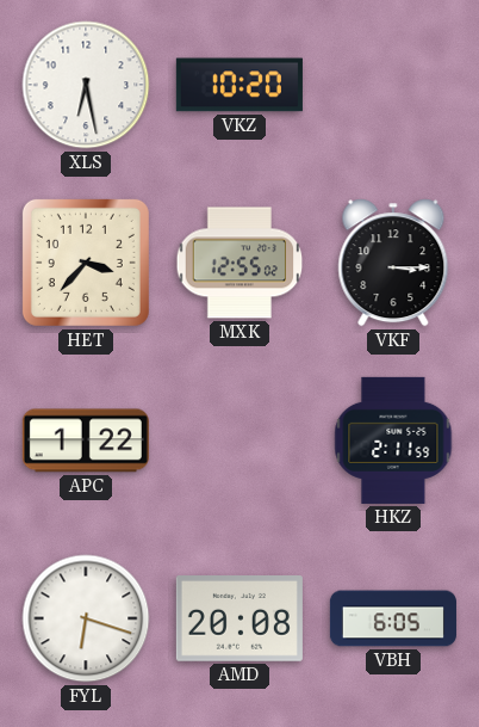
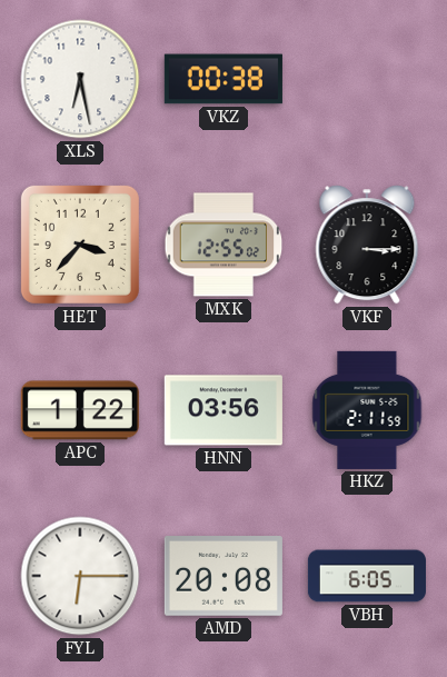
VKZ: 10:20 -> 00:38
HNN: none -> 03:56
FYL: 6:18 -> 6:15
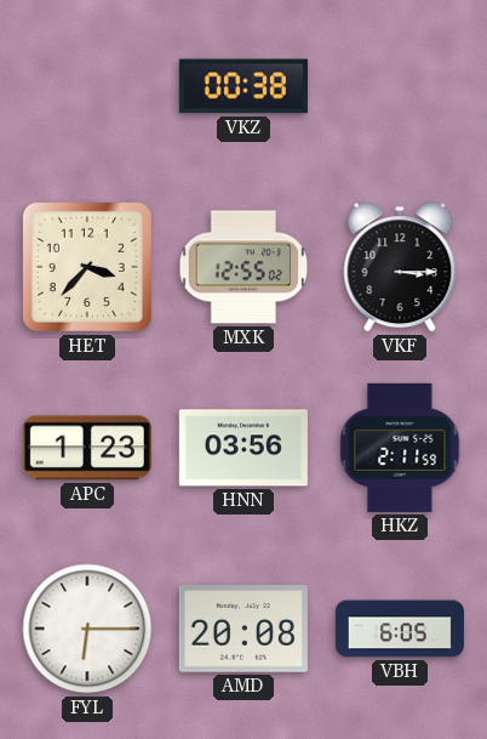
XLS: 6:28 -> none
APC: 1:22 -> 1:23
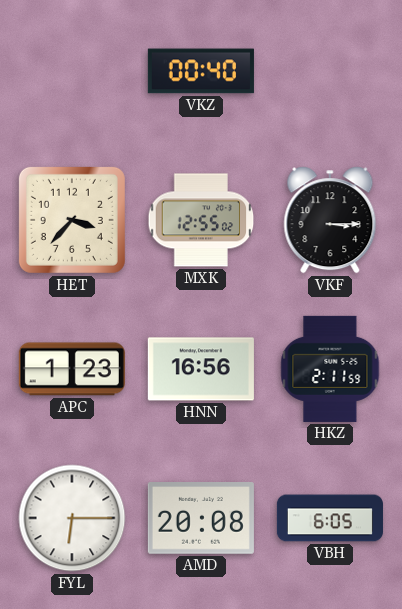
VKZ: 00:38 -> 00:40
HNN: 03:56 -> 16:56
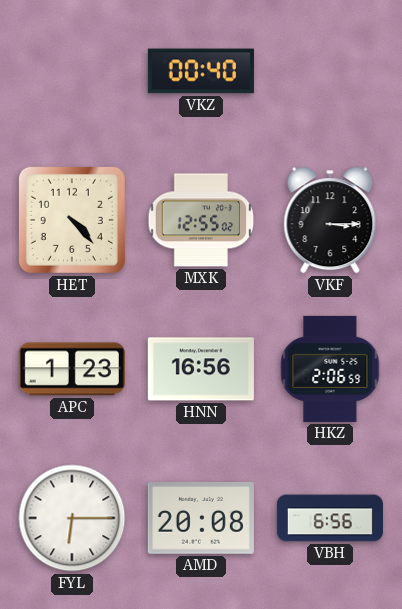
HET: 3:37 -> 4:23
HKZ: 2:11 -> 2:06
VBH: 6:05 -> 6:56
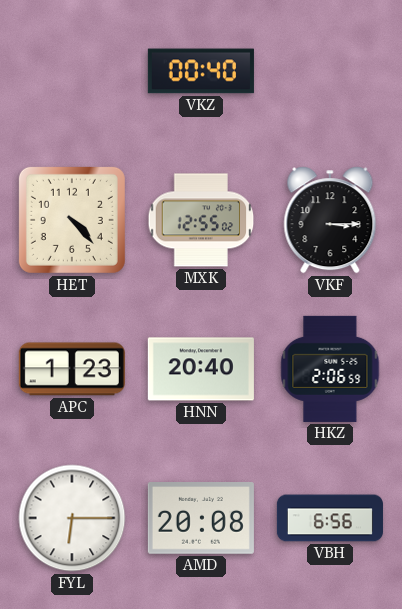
HNN: 16:56 -> 20:40
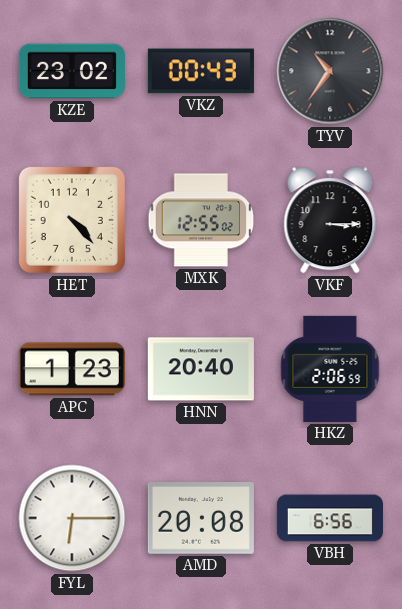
KZE: none -> 23:02
VKZ: 00:40 -> 00:43
TYV: none -> 10:36
